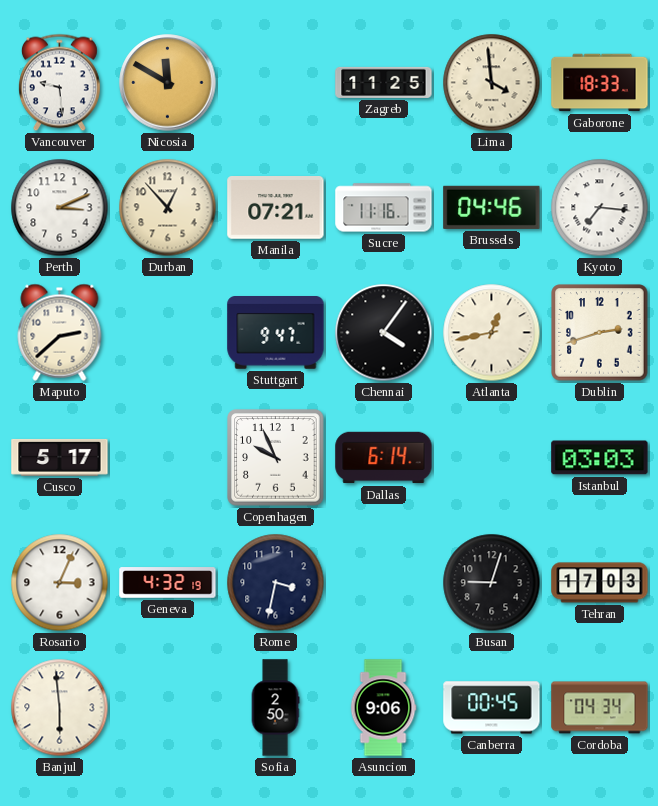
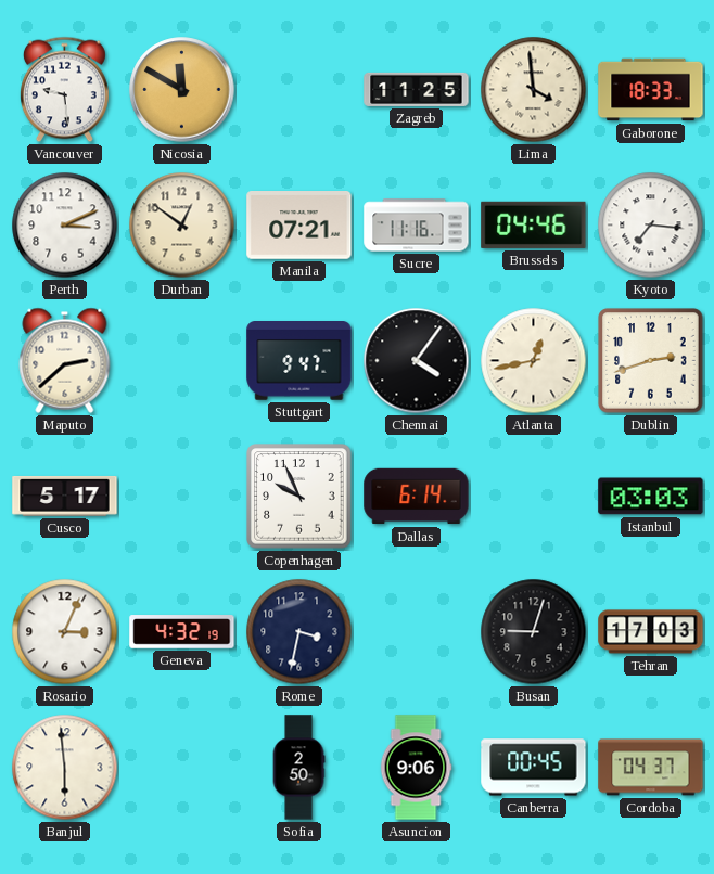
Durban: 12:53 -> 12:51
Cordoba: 04:34 -> 04:37
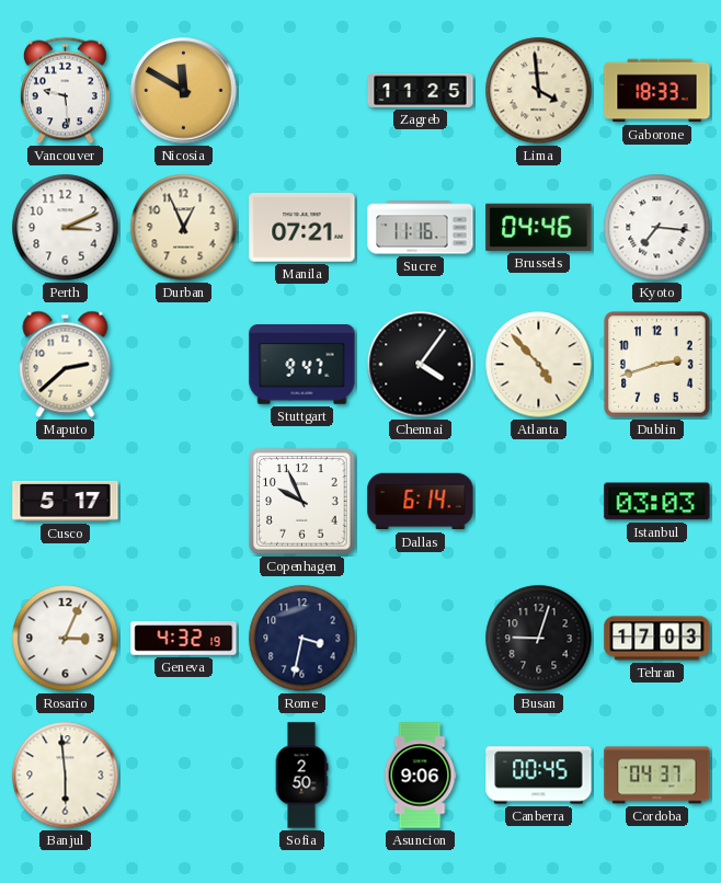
Durban: 12:51 -> 12:56
Atlanta: 12:43 -> 4:53
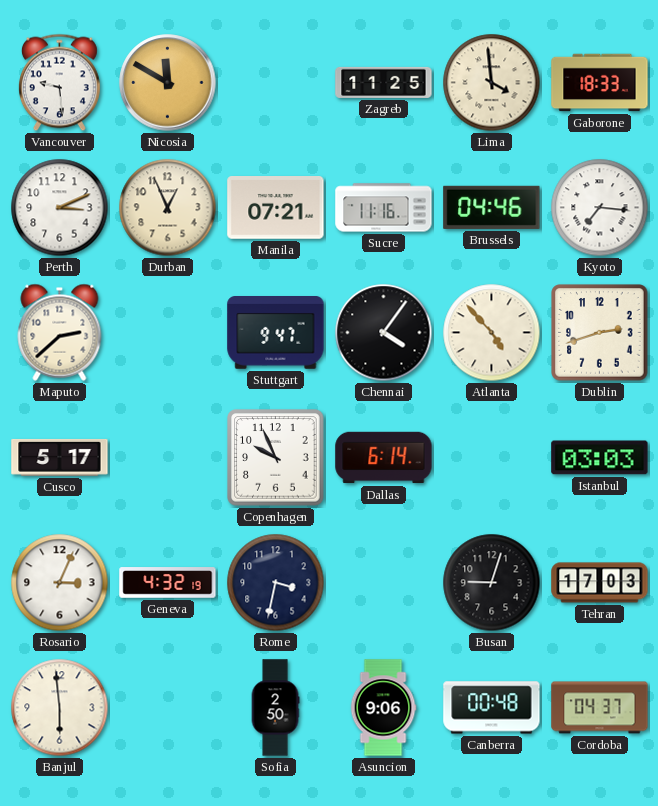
Canberra: 00:45 -> 00:48
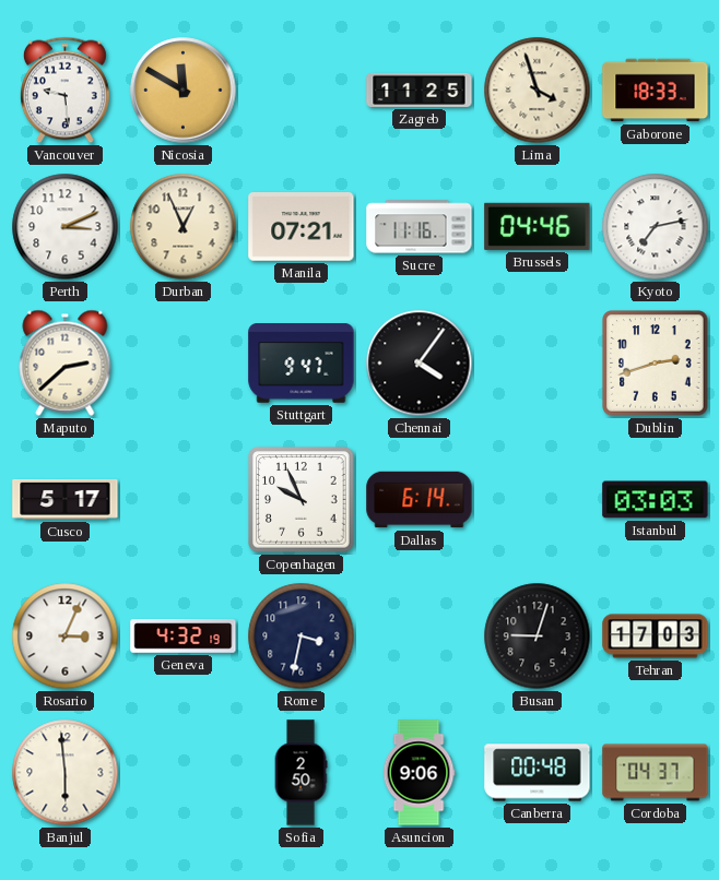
Lima: 3:59 -> 3:57
Kyoto: 7:16 -> 7:13
Atlanta: 4:53 -> none
